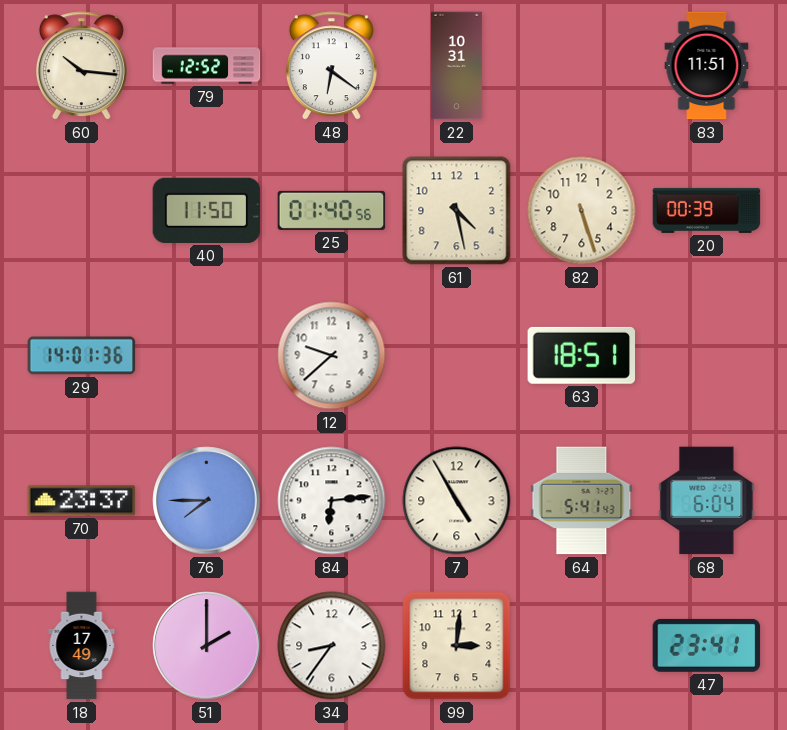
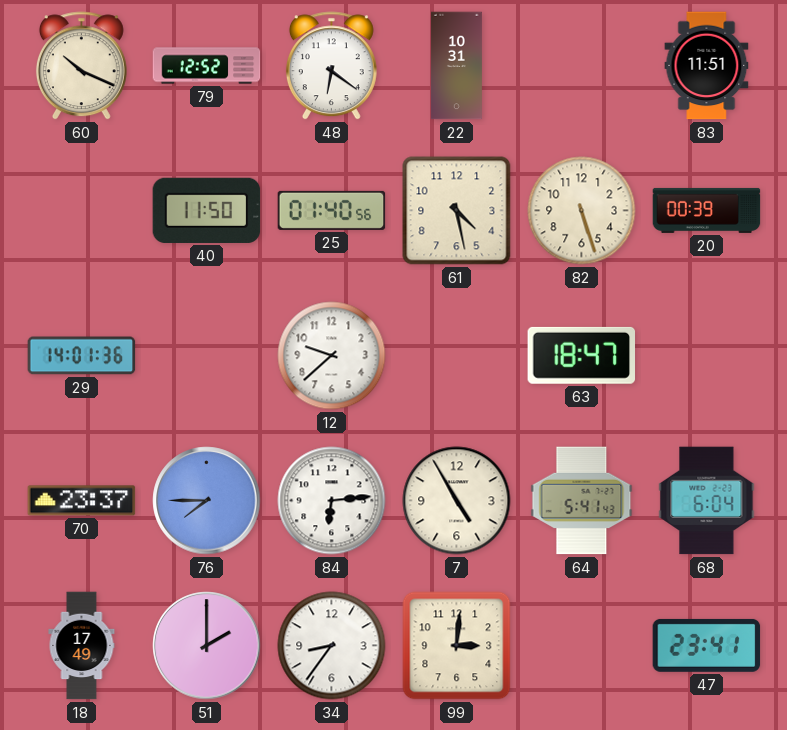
60: 10:16 -> 10:19
63: 18:51 -> 18:47
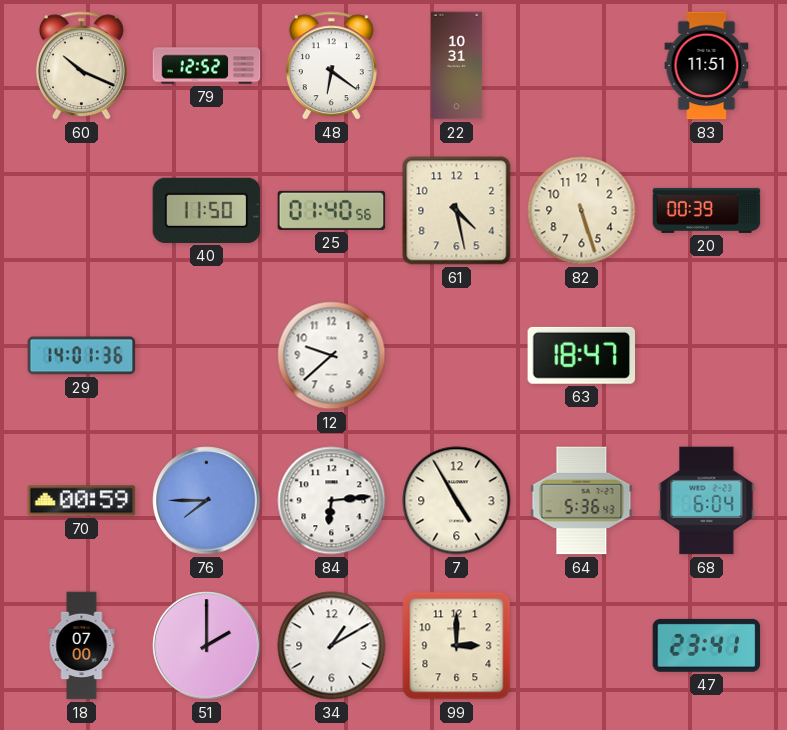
70: 23:37 -> 00:59
64: 5:41 -> 5:36
18: 17:49 -> 07:00
34: 8:36 -> 1:10
99: 3:01 -> 3:00
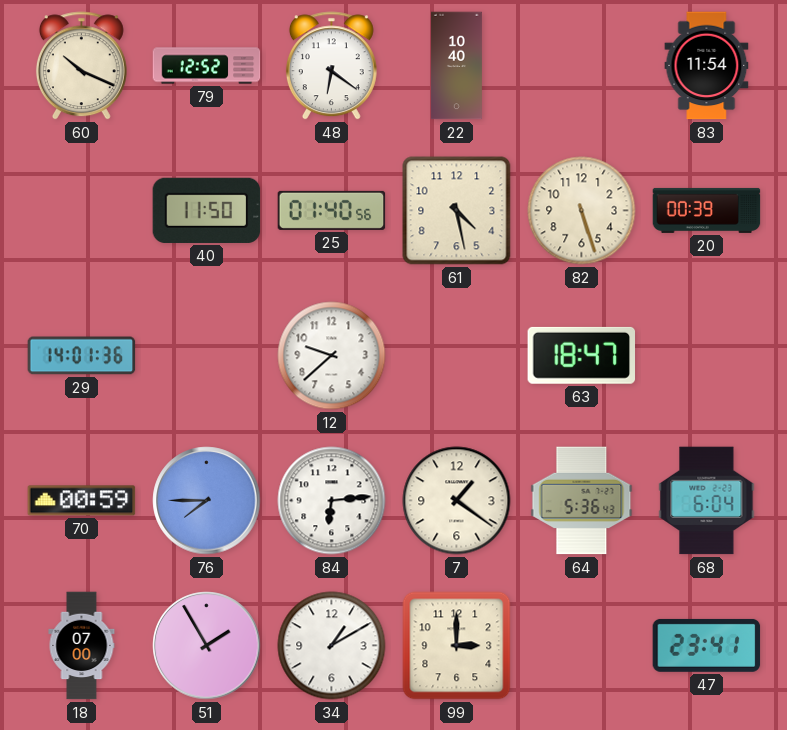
22: 10:31 -> 10:40
83: 11:51 -> 11:54
7: 4:55 -> 1:21
51: 2:00 -> 1:55
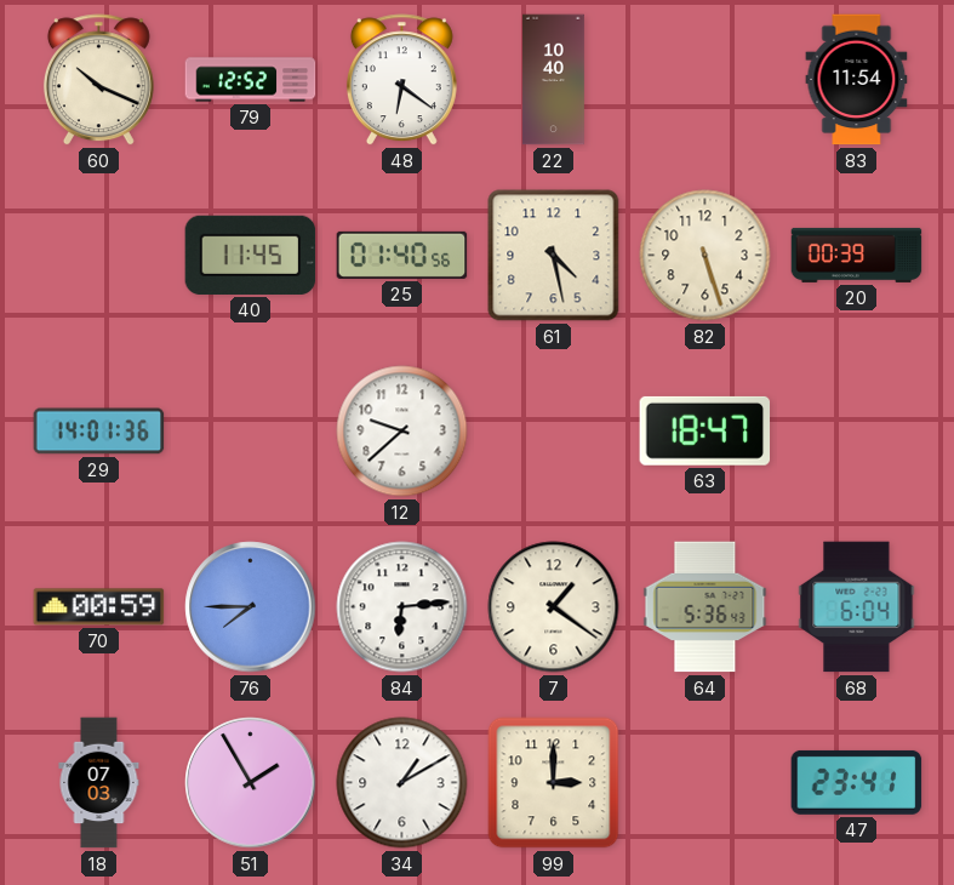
40: 11:50 -> 11:45
18: 07:00 -> 07:03
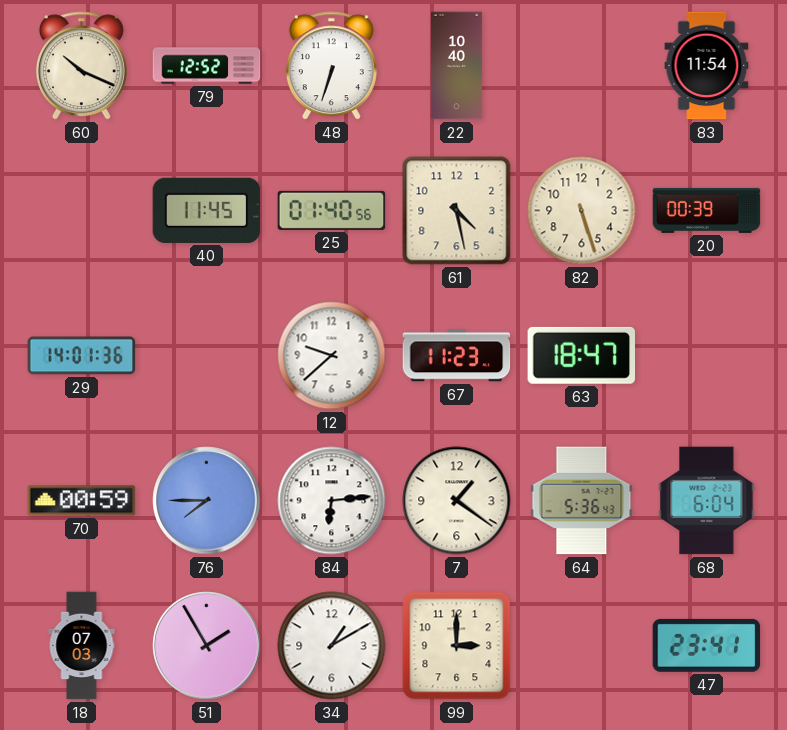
48: 6:21 -> 6:33
67: none -> 11:23
